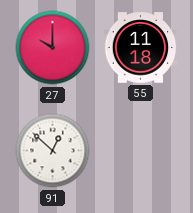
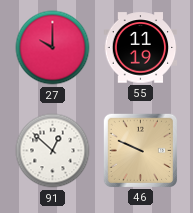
55: 11:18 -> 11:19
46: none -> 9:49
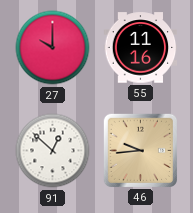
55: 11:19 -> 11:16
46: 9:49 -> 9:44
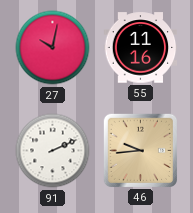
27: 10:00 -> 10:02
91: 12:52 -> 2:11
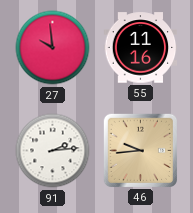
27: 10:02 -> 9:59
91: 2:11 -> 2:14
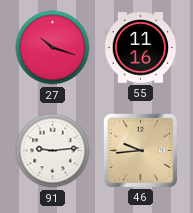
27: 9:59 -> 10:18
91: 2:14 -> 9:14
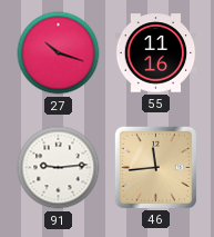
46: 9:44 -> 11:44
